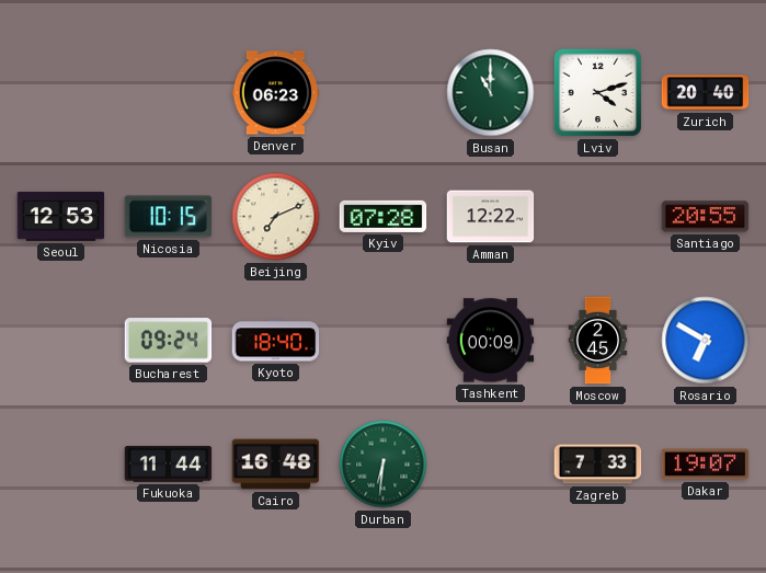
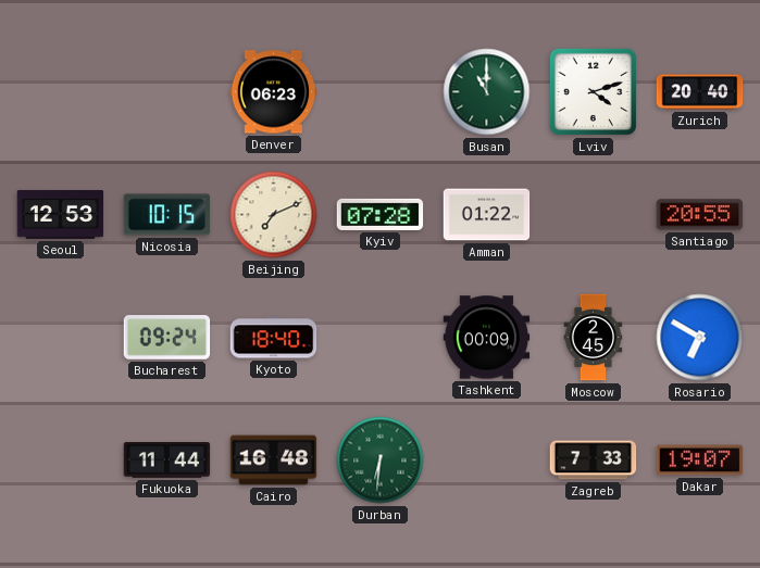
Amman: 12:22 -> 01:22
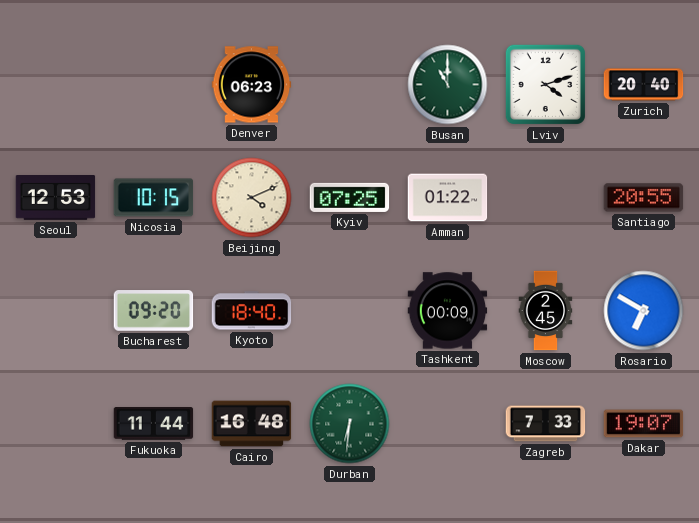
Beijing: 7:11 -> 4:11
Kyiv: 07:28 -> 07:25
Bucharest: 09:24 -> 09:20
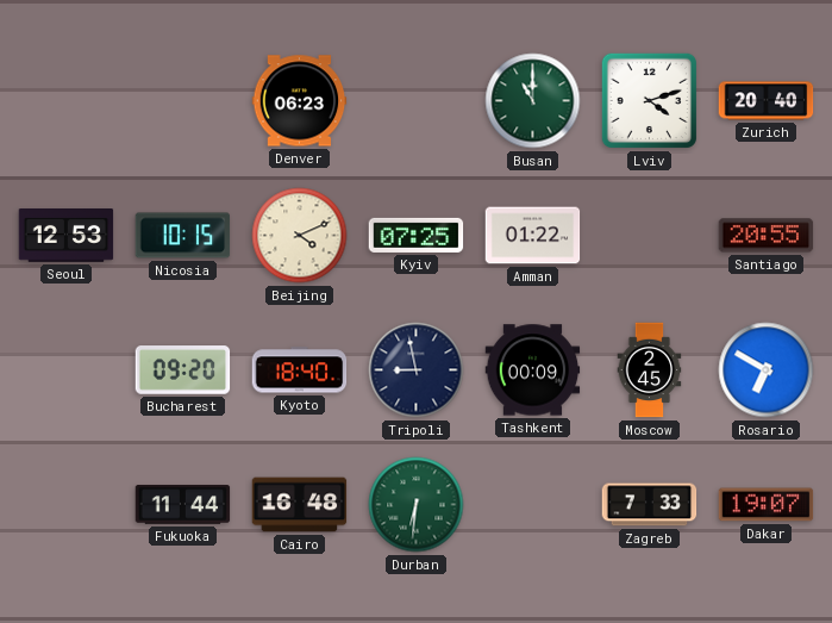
Tripoli: none -> 8:58
